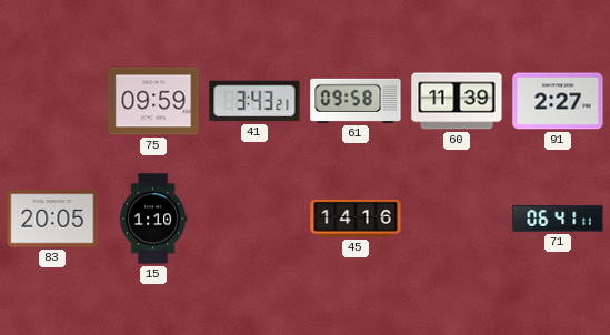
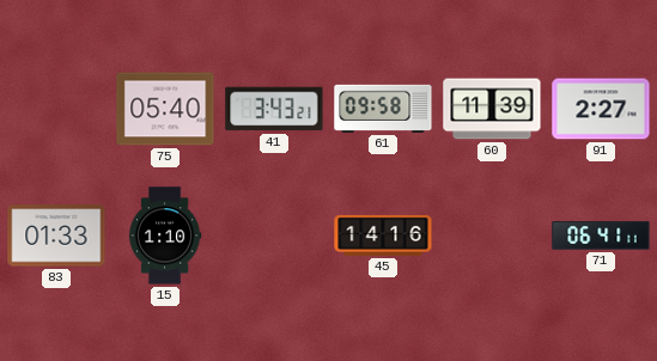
75: 09:59 -> 05:40
83: 20:05 -> 01:33
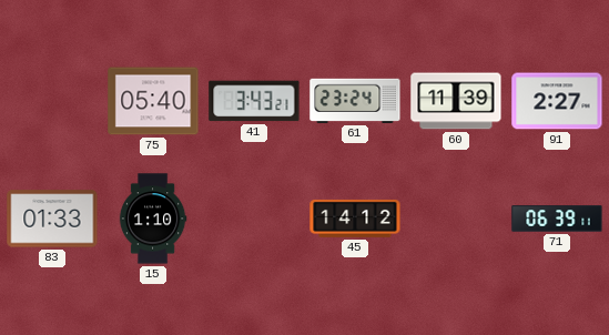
61: 09:58 -> 23:24
45: 14:16 -> 14:12
71: 06:41 -> 06:39
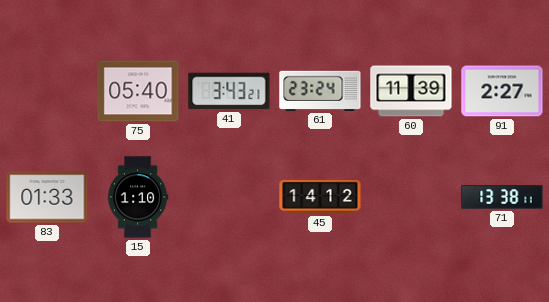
71: 06:39 -> 13:38
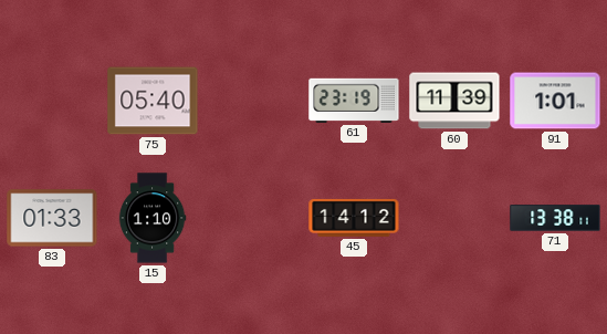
41: 3:43 -> none
61: 23:24 -> 23:19
91: 2:27 -> 1:01
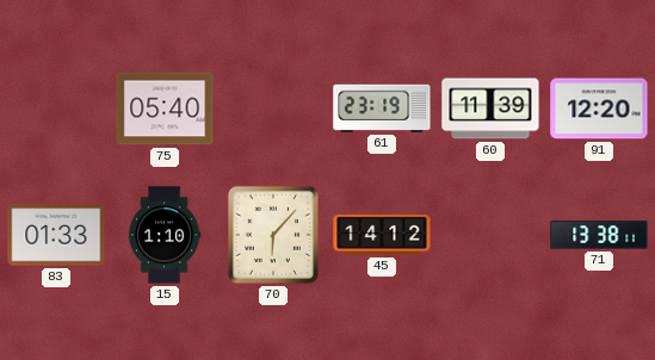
91: 1:01 -> 12:20
70: none -> 6:07
